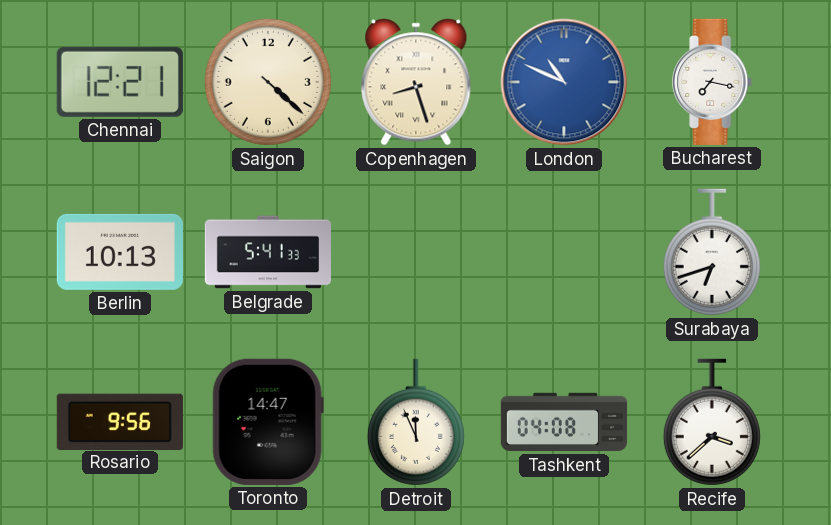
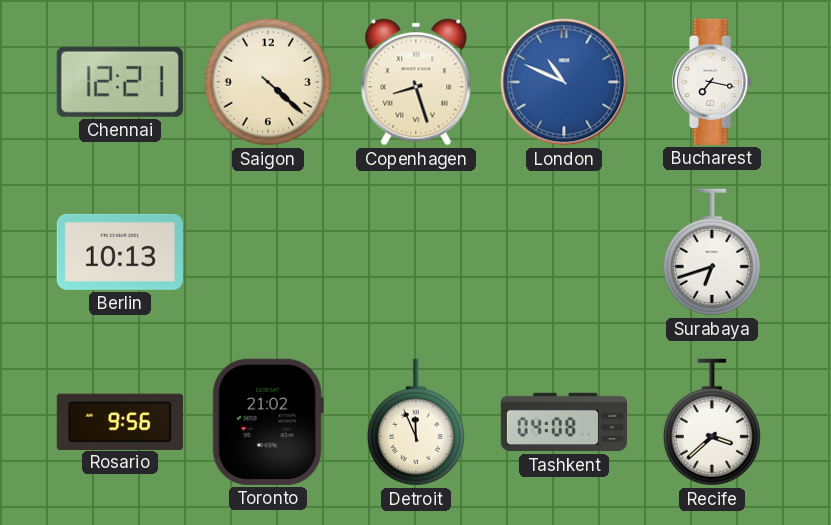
Belgrade: 5:41 -> none
Toronto: 14:47 -> 21:02
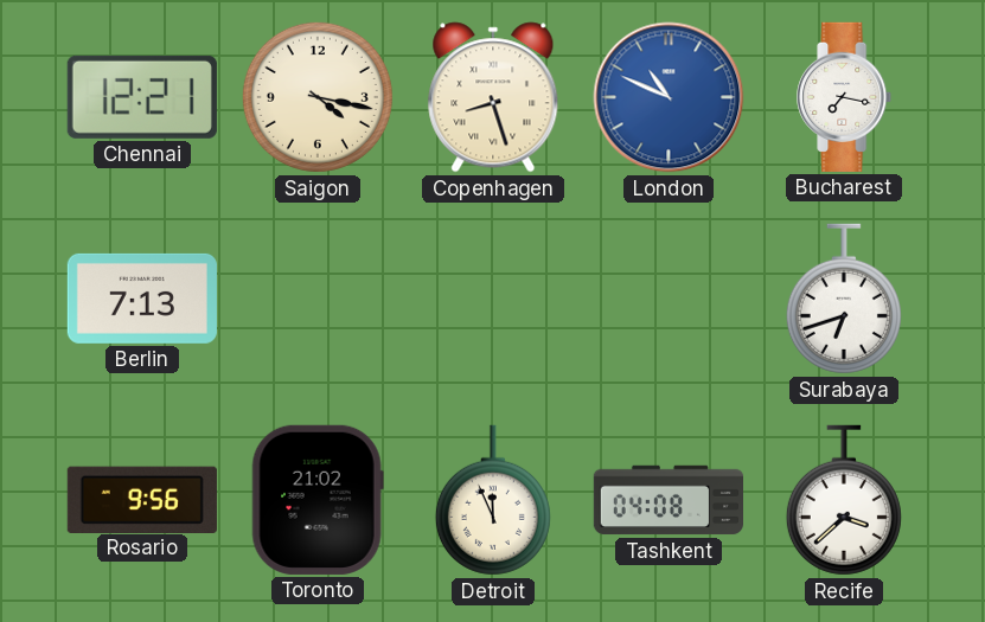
Saigon: 4:22 -> 4:17
Berlin: 10:13 -> 7:13
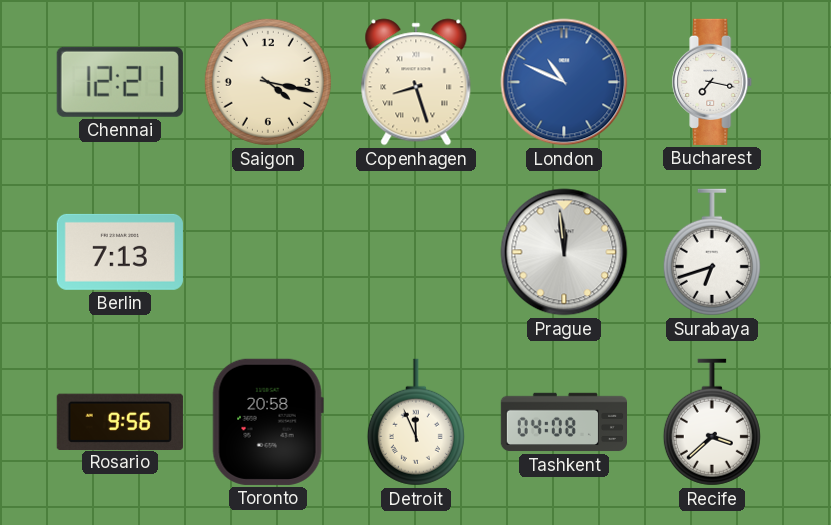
Prague: none -> 11:59
Toronto: 21:02 -> 20:58
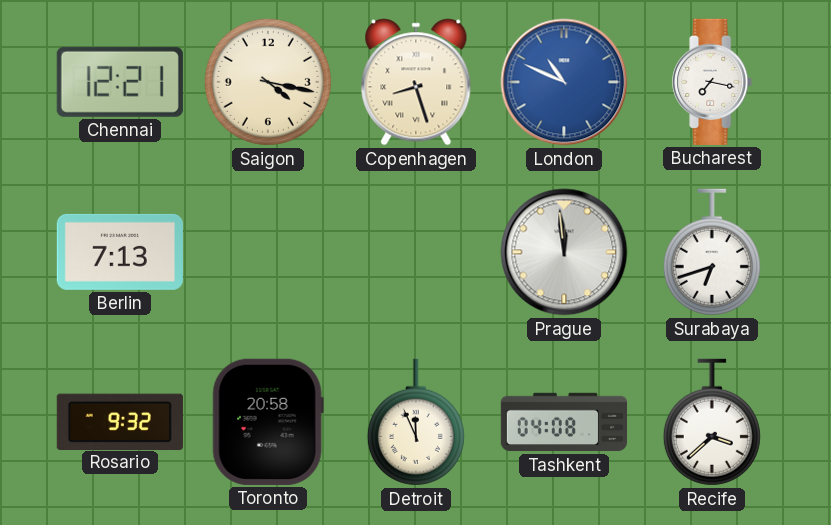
Rosario: 9:56 -> 9:32
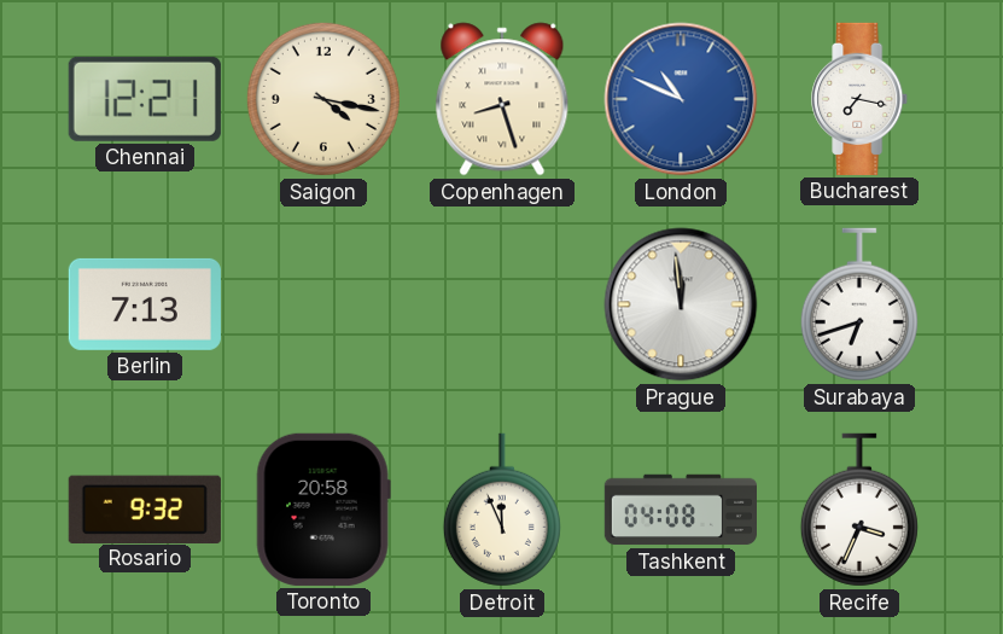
Recife: 3:38 -> 3:34
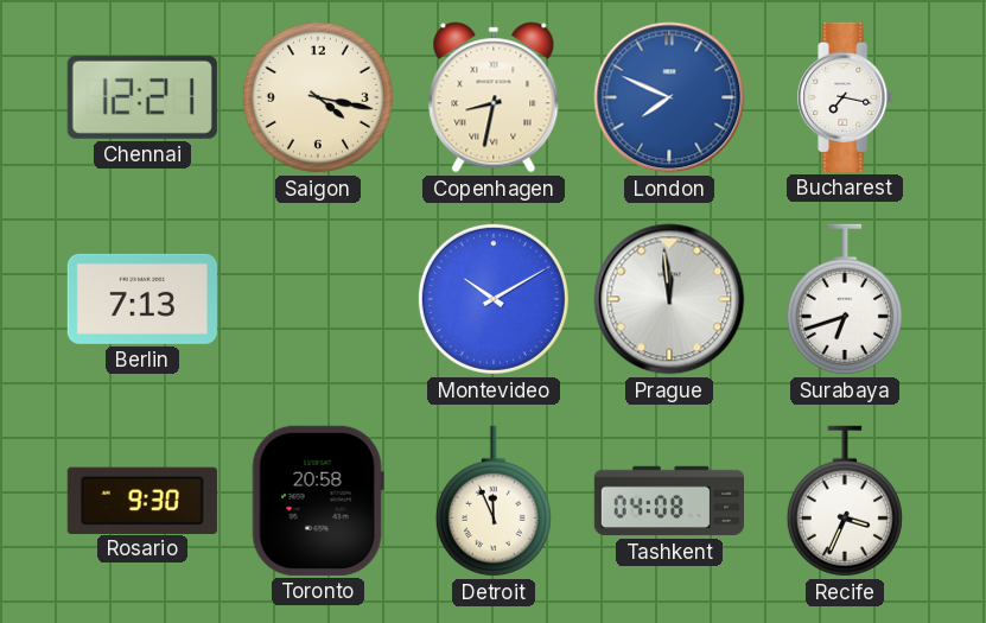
Copenhagen: 8:27 -> 8:32
London: 10:49 -> 7:49
Montevideo: none -> 10:10
Rosario: 9:32 -> 9:30
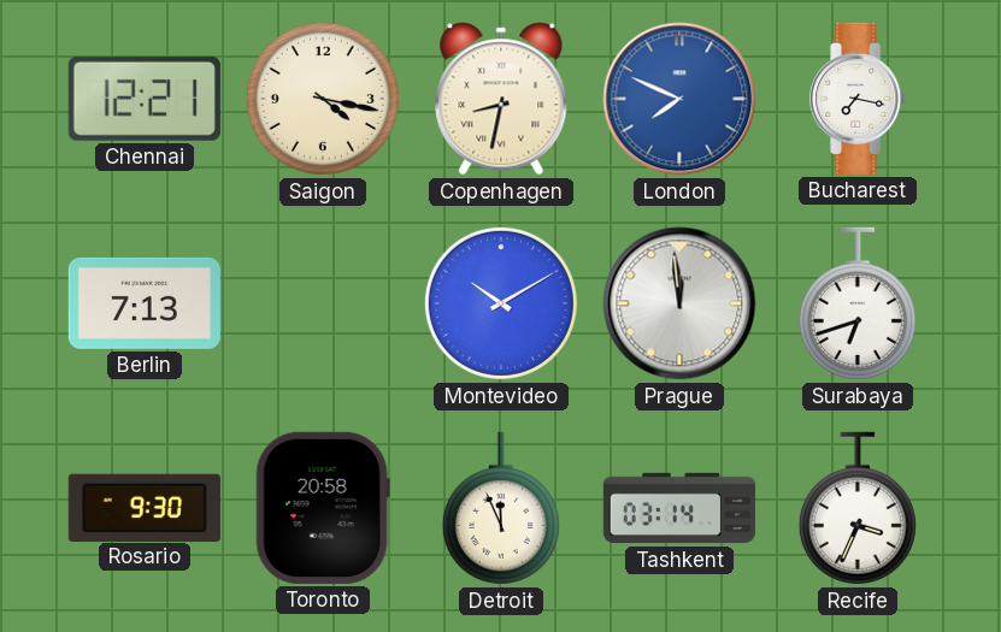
Tashkent: 04:08 -> 03:14
